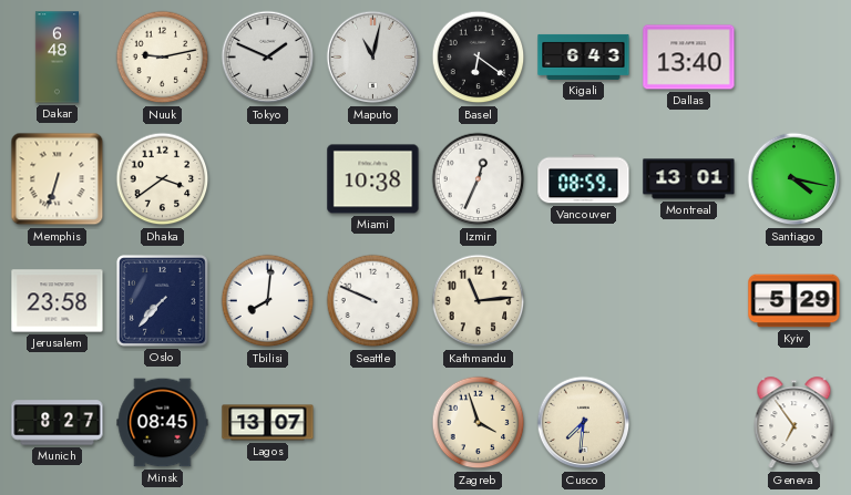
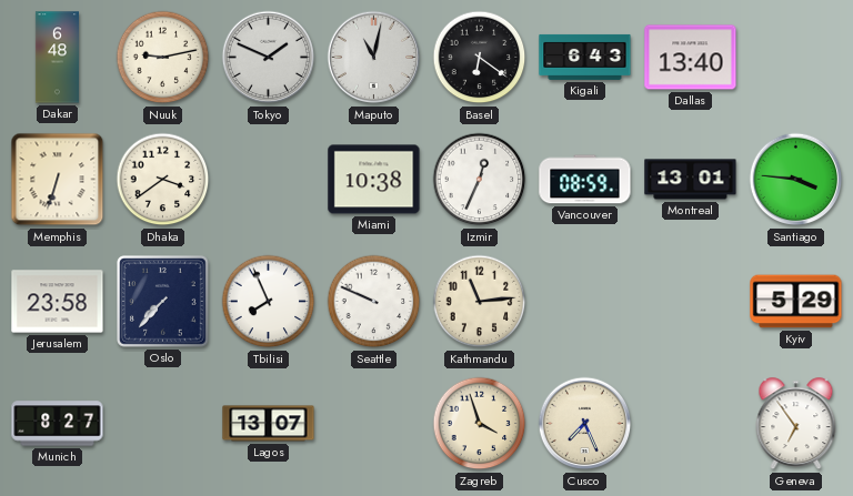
Santiago: 4:17 -> 3:46
Tbilisi: 8:01 -> 7:56
Minsk: 08:45 -> none
Cusco: 7:31 -> 7:26
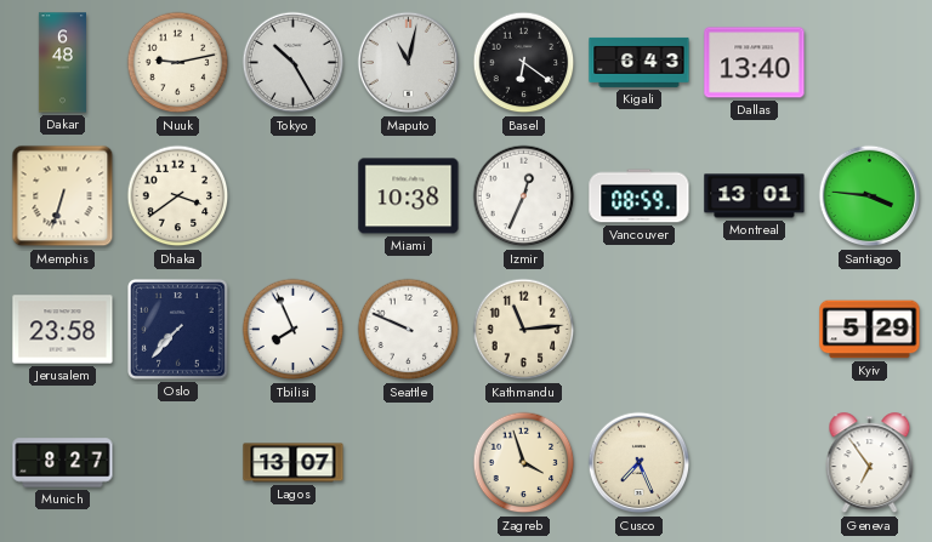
Tokyo: 1:49 -> 10:25
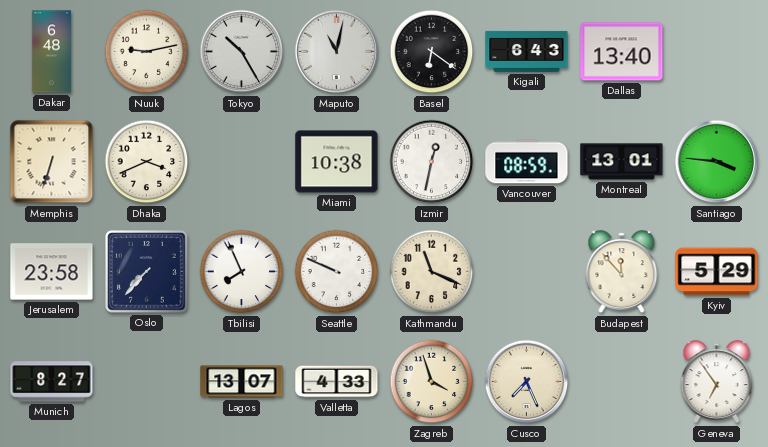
Dhaka: 3:39 -> 3:41
Izmir: 12:34 -> 12:32
Kathmandu: 11:14 -> 11:19
Budapest: none -> 11:53
Valletta: none -> 4:33
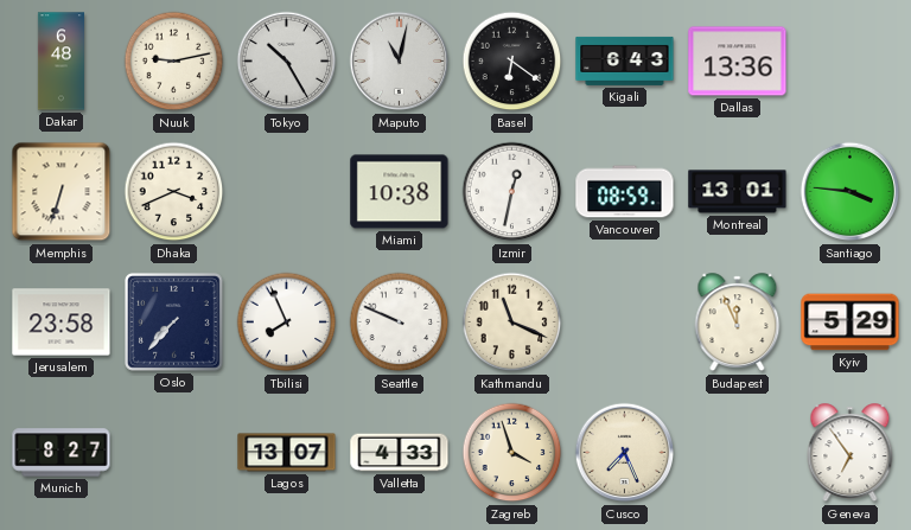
Dallas: 13:40 -> 13:36
Budapest: 11:53 -> 11:56
